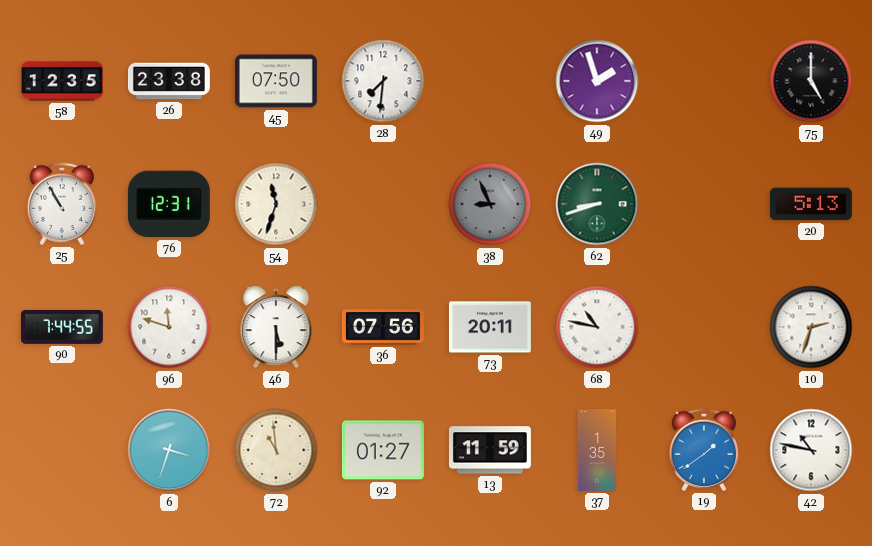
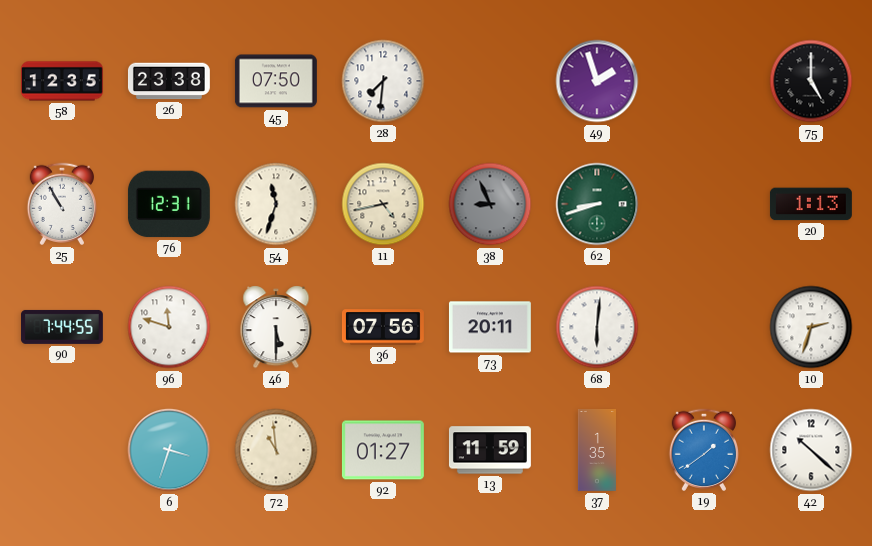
11: none -> 4:43
20: 5:13 -> 1:13
68: 10:47 -> 6:01
42: 10:47 -> 10:22
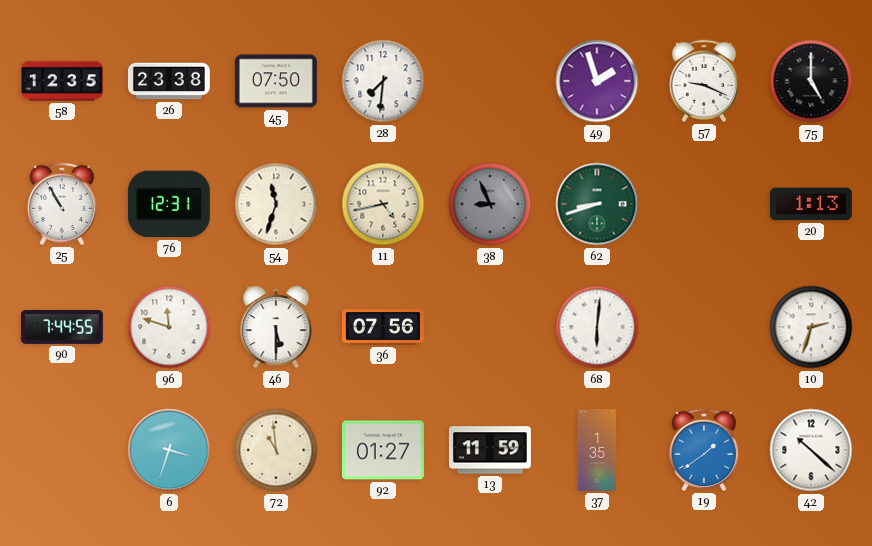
57: none -> 9:19
73: 20:11 -> none
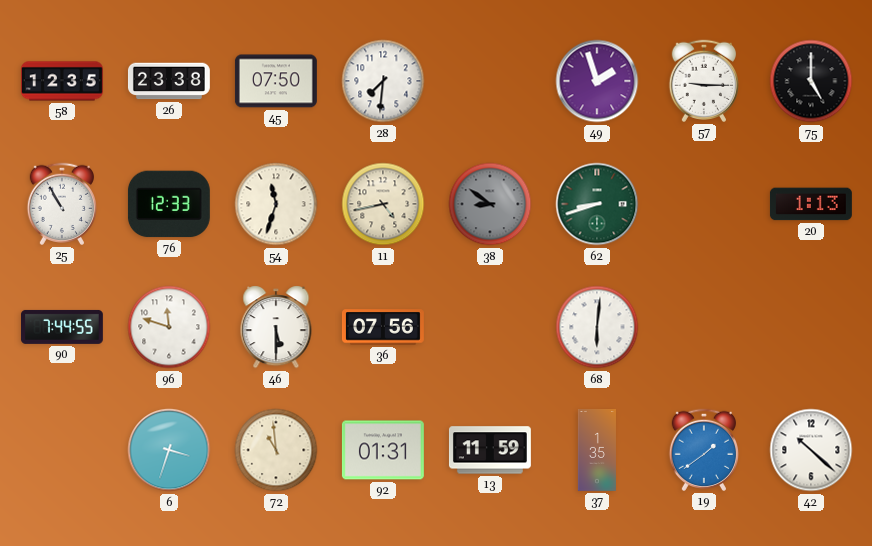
57: 9:19 -> 9:15
76: 12:31 -> 12:33
38: 8:56 -> 8:51
10: 2:33 -> none
92: 01:27 -> 01:31
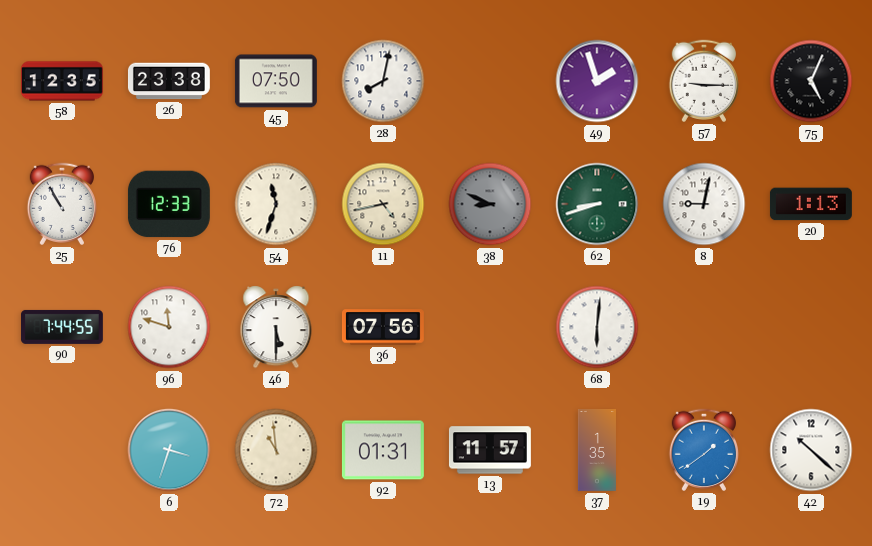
28: 7:31 -> 8:02
75: 5:00 -> 5:04
38: 8:51 -> 8:49
8: none -> 9:02
13: 11:59 -> 11:57
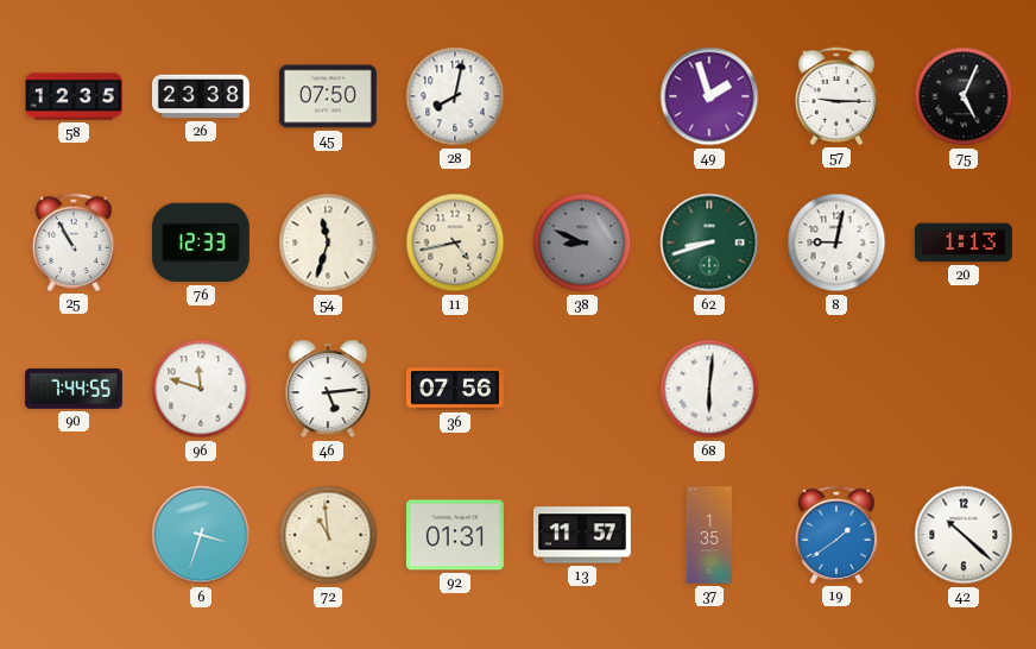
46: 5:30 -> 5:14
